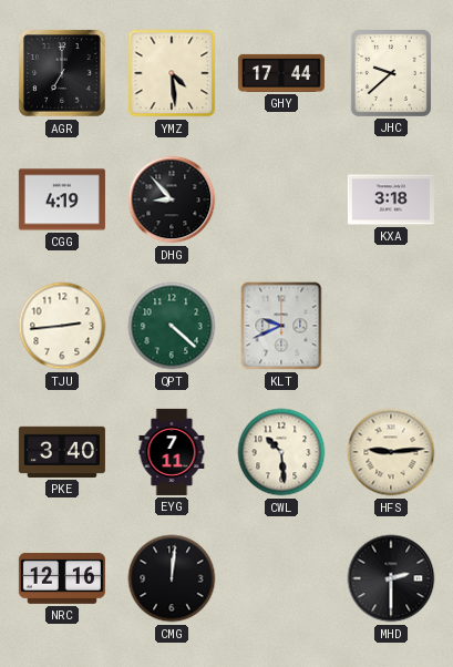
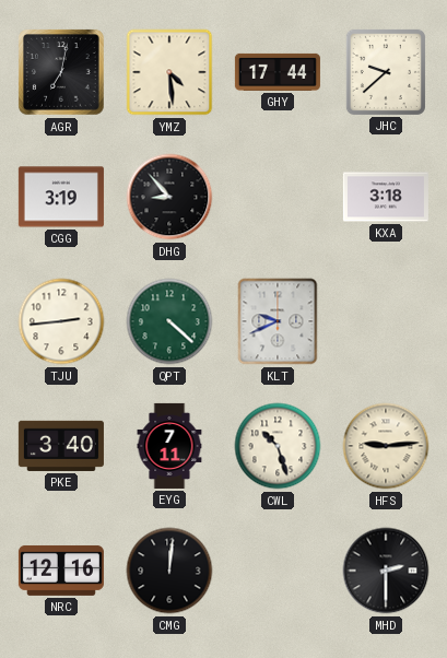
AGR: 7:00 -> 7:02
CGG: 4:19 -> 3:19
CWL: 10:29 -> 10:27
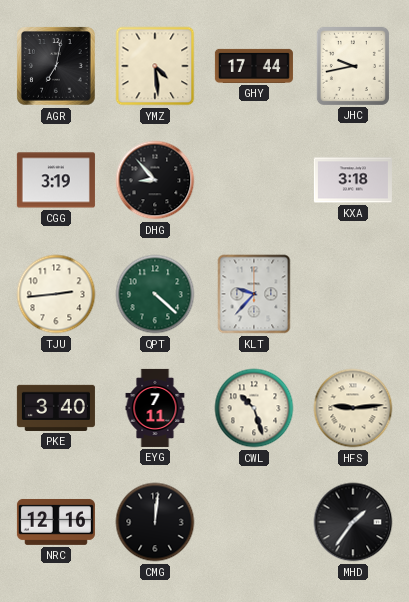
JHC: 9:38 -> 9:43
KLT: 9:41 -> 9:37
MHD: 2:30 -> 1:36
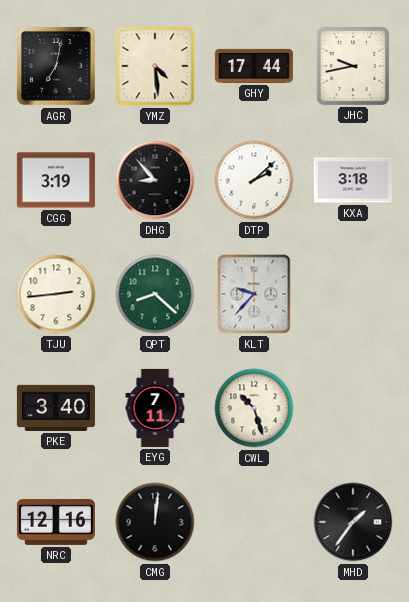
DTP: none -> 2:08
QPT: 4:22 -> 8:22
HFS: 9:14 -> none
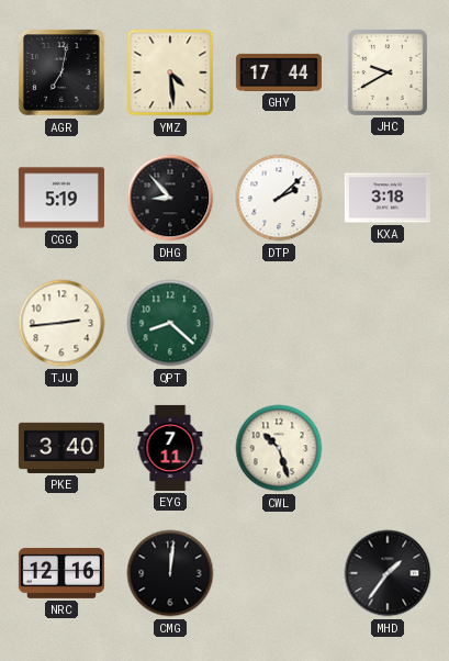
JHC: 9:43 -> 9:40
CGG: 3:19 -> 5:19
KLT: 9:37 -> none
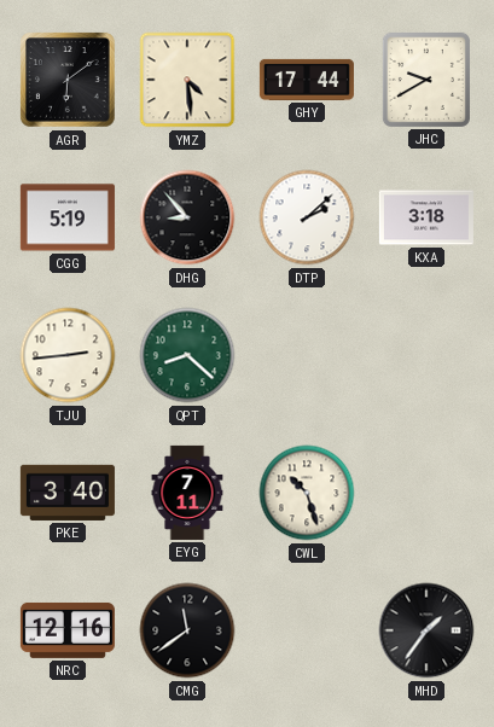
AGR: 7:02 -> 6:09
CMG: 12:01 -> 11:39
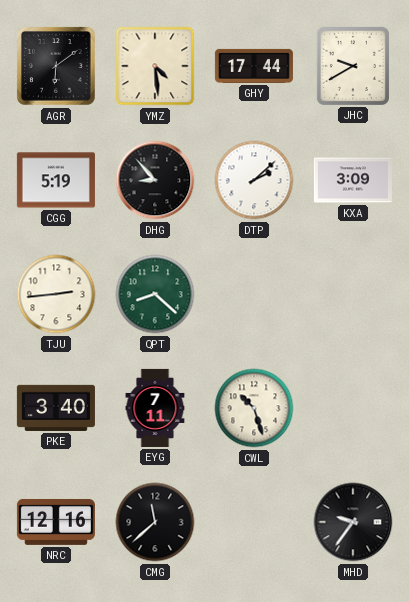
KXA: 3:18 -> 3:09
CMG: 11:39 -> 11:38
MHD: 1:36 -> 9:36
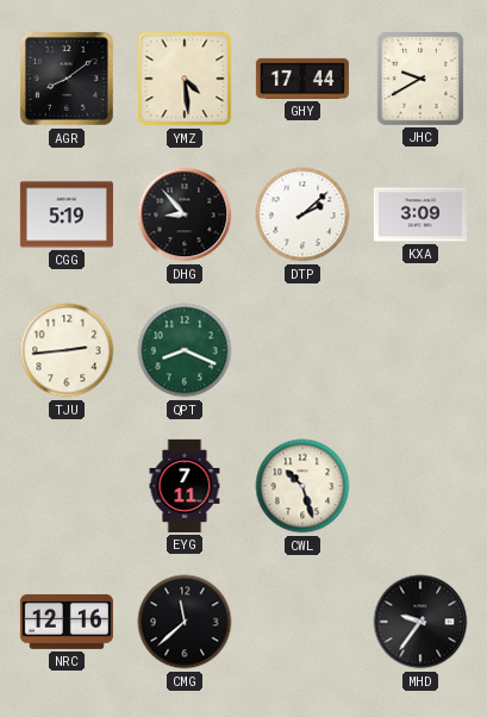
AGR: 6:09 -> 8:09
QPT: 8:22 -> 8:19
PKE: 3:40 -> none
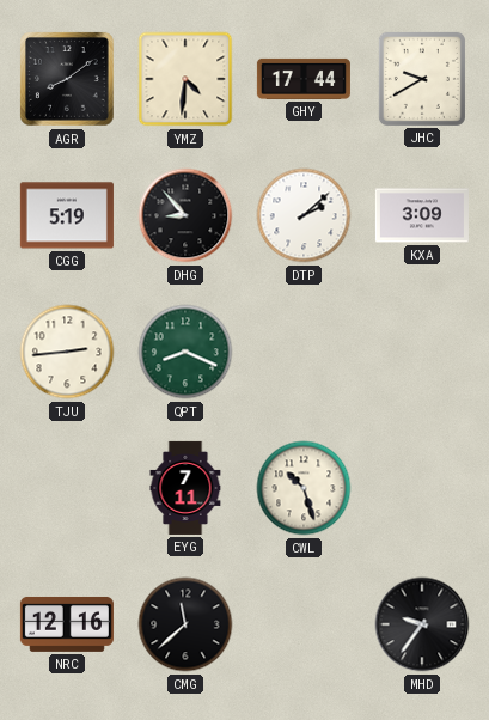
YMZ: 4:29 -> 4:31
